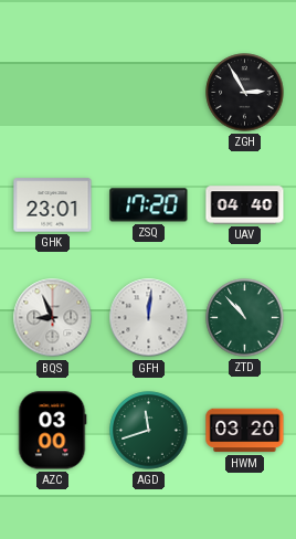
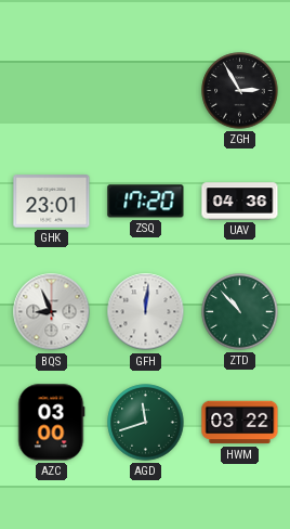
UAV: 04:40 -> 04:36
HWM: 03:20 -> 03:22
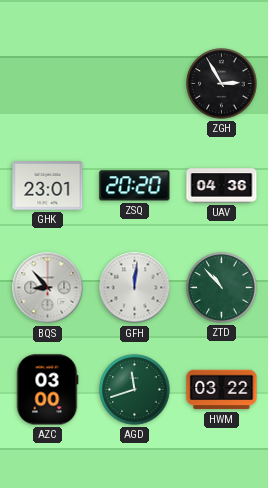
ZSQ: 17:20 -> 20:20
BQS: 8:56 -> 8:53
